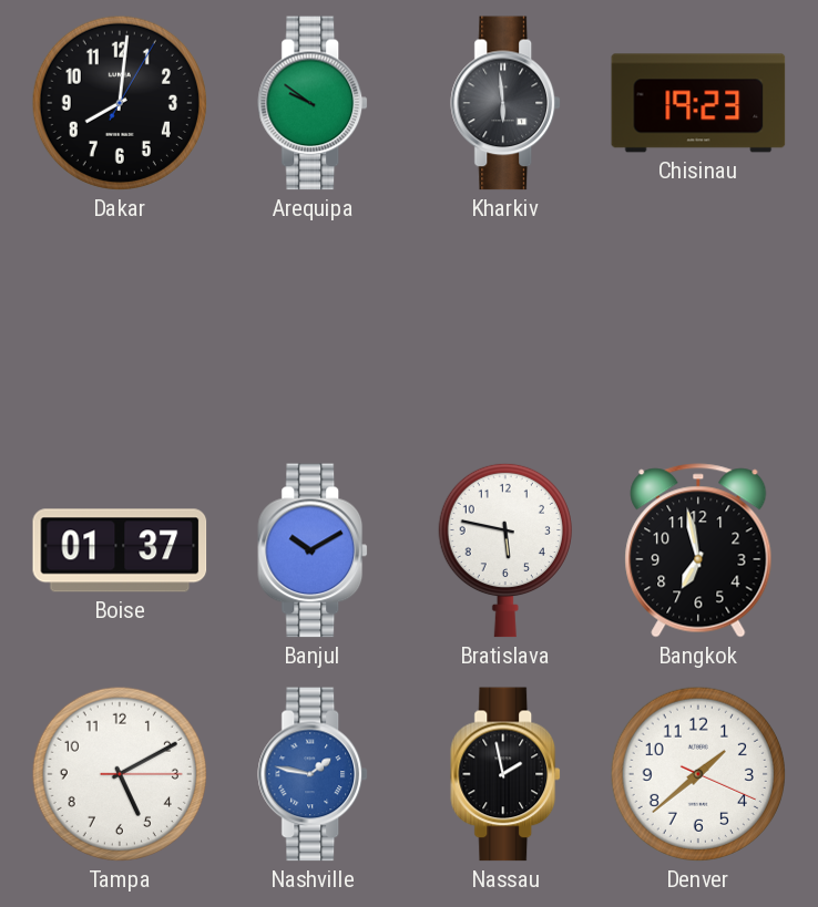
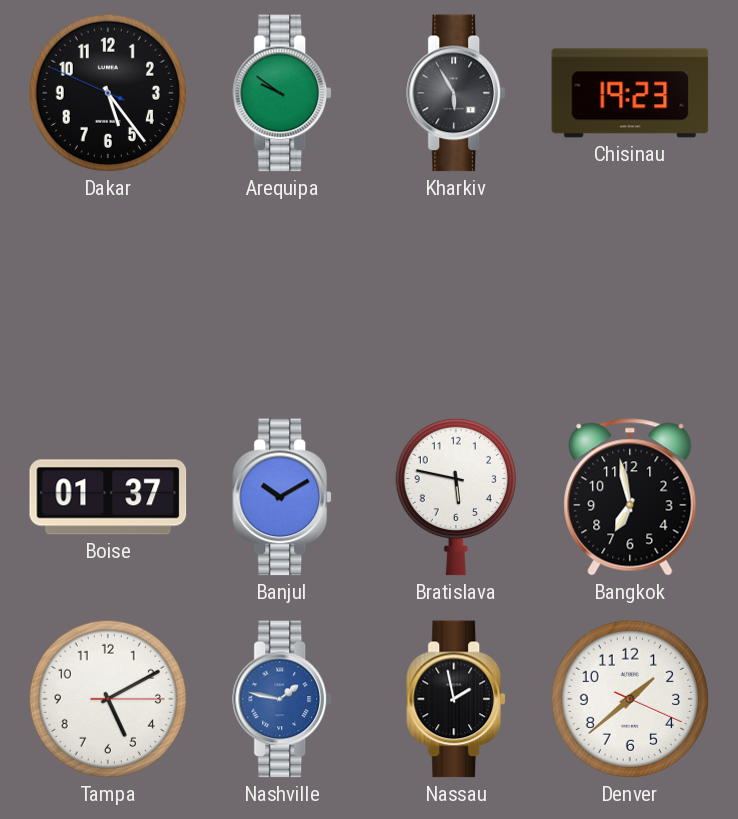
Dakar: 8:01 -> 5:23
Kharkiv: 5:59 -> 5:55
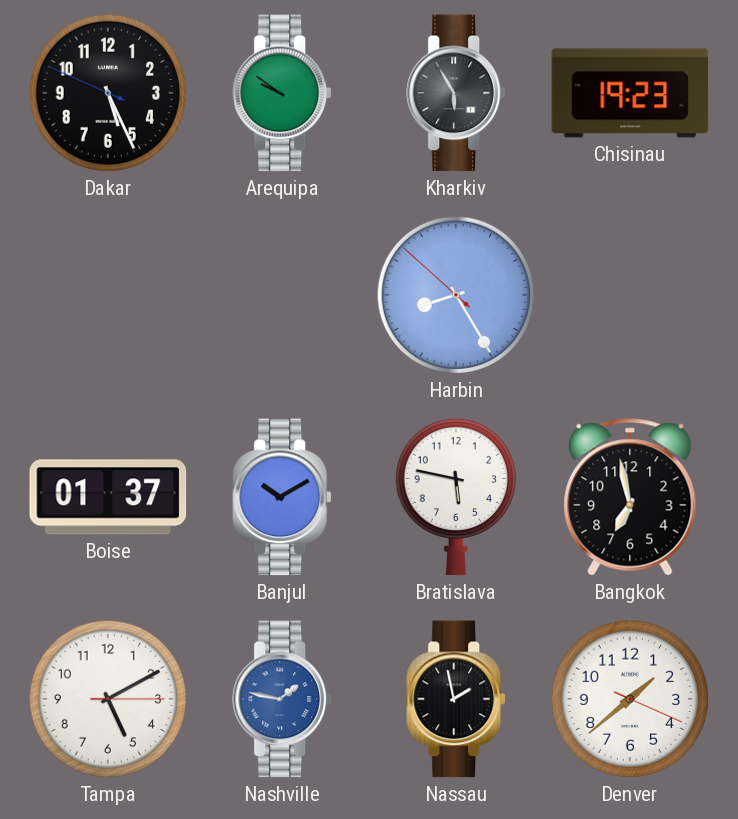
Dakar: 5:23 -> 5:25
Harbin: none -> 8:24
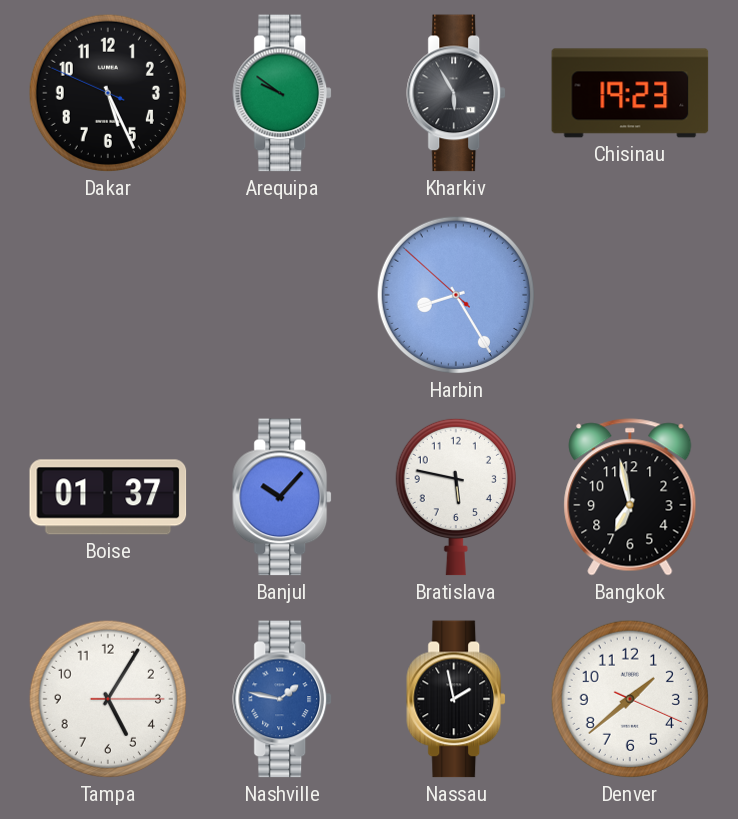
Banjul: 10:10 -> 10:07
Tampa: 5:10 -> 5:05
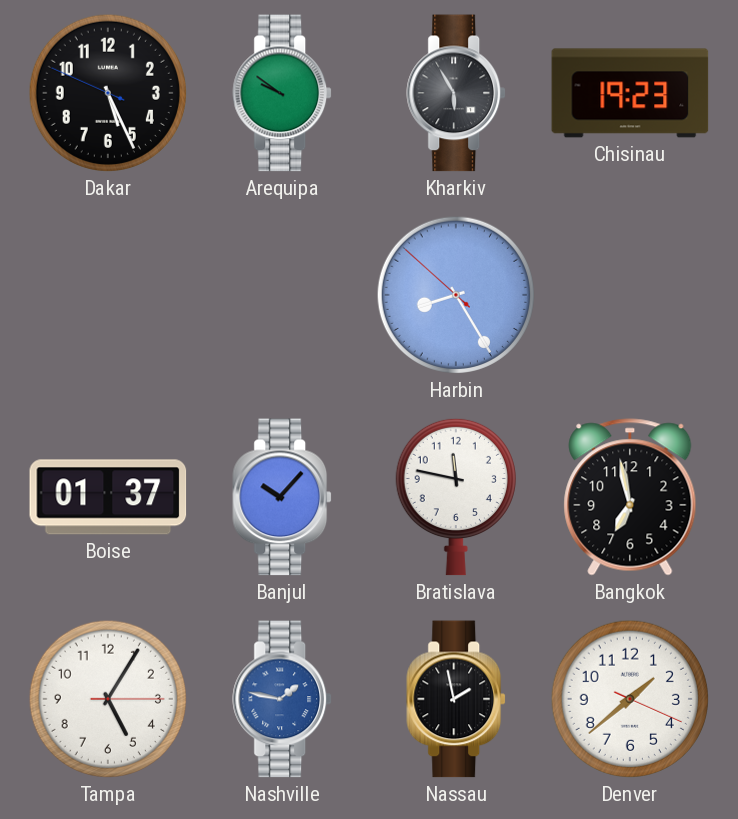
Bratislava: 5:47 -> 11:47
